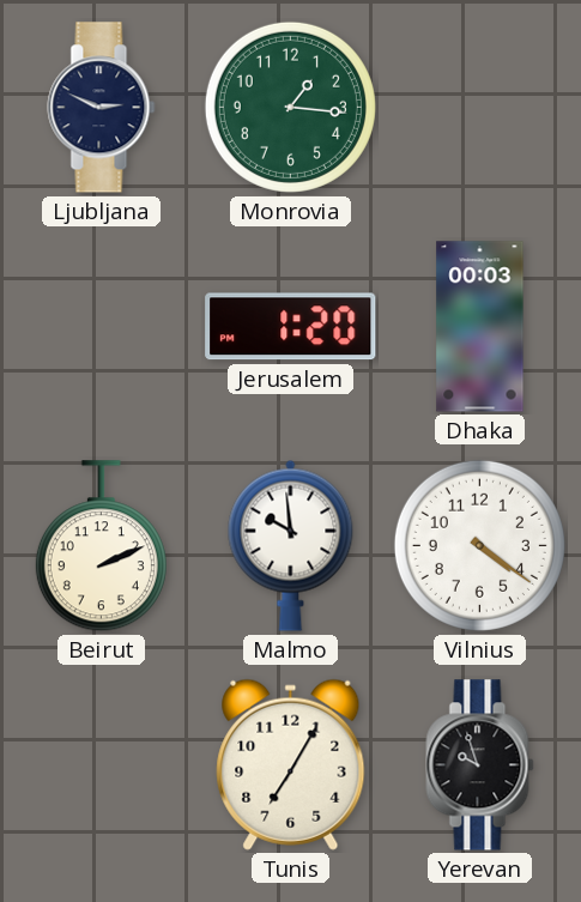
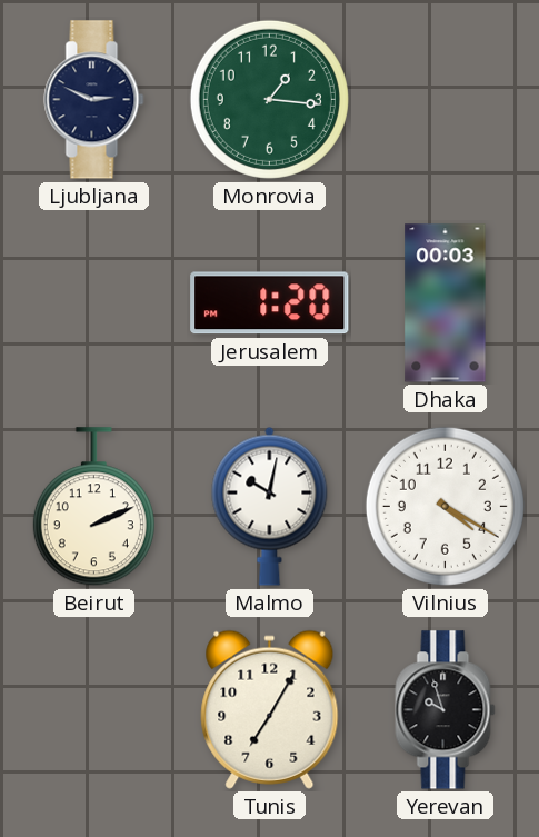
Malmo: 9:59 -> 10:02
Vilnius: 4:21 -> 4:20
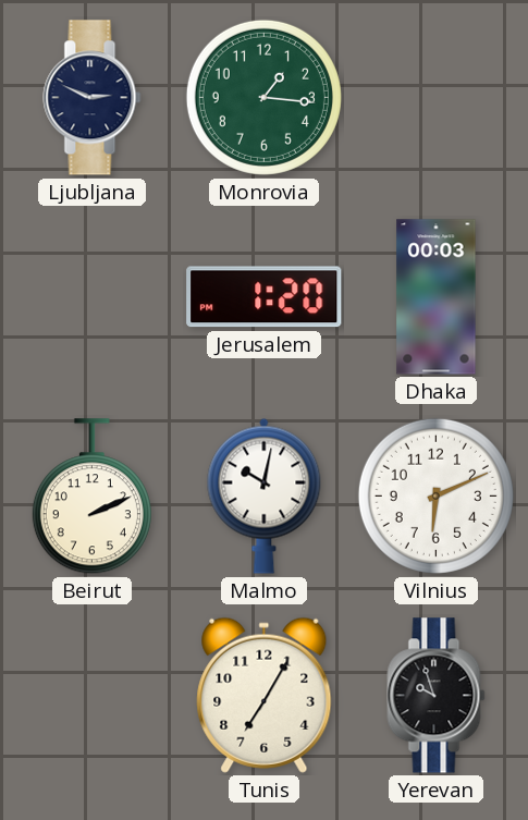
Vilnius: 4:20 -> 6:11
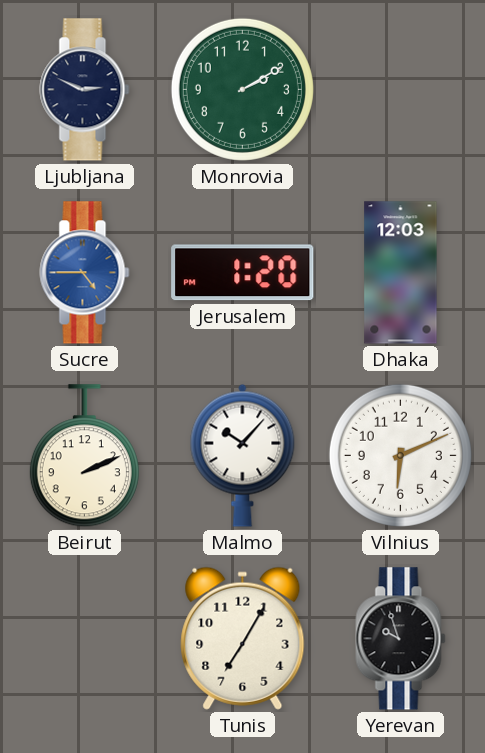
Monrovia: 1:16 -> 2:10
Sucre: none -> 4:45
Dhaka: 00:03 -> 12:03
Malmo: 10:02 -> 10:07
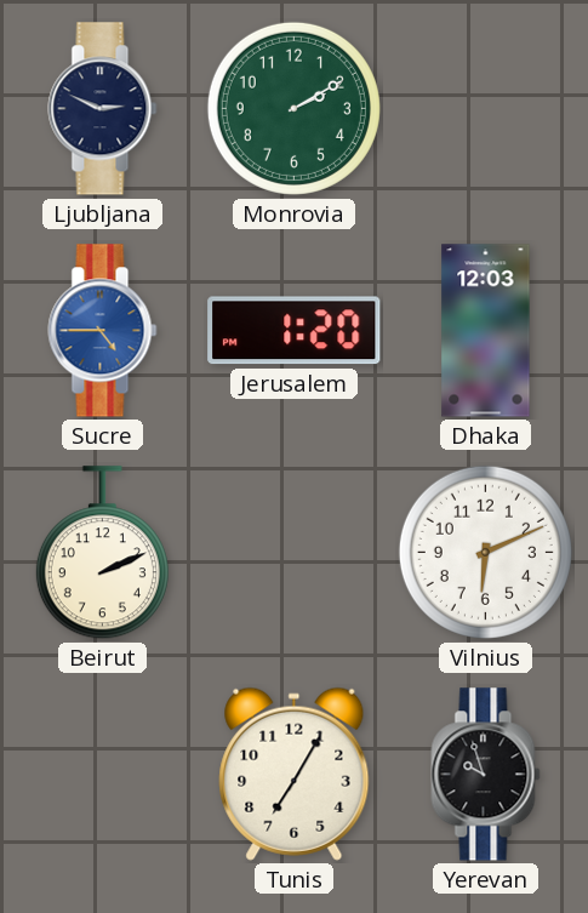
Malmo: 10:07 -> none
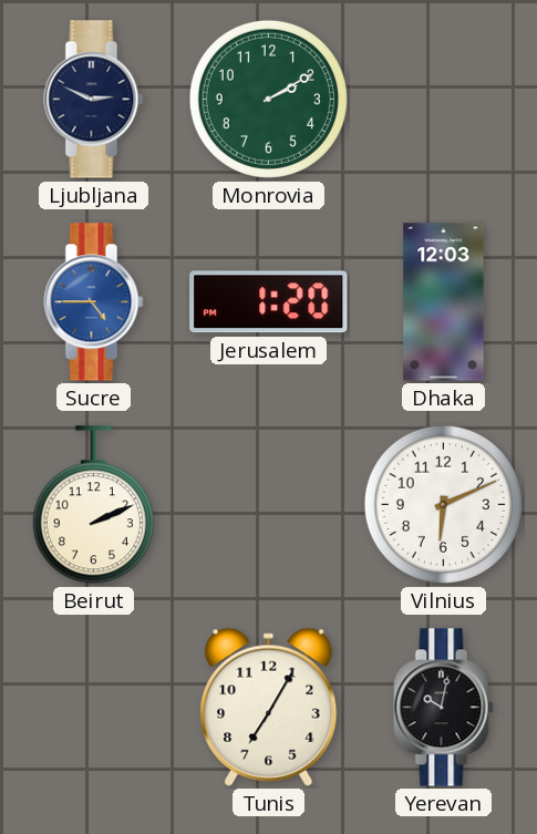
Yerevan: 9:57 -> 10:02
